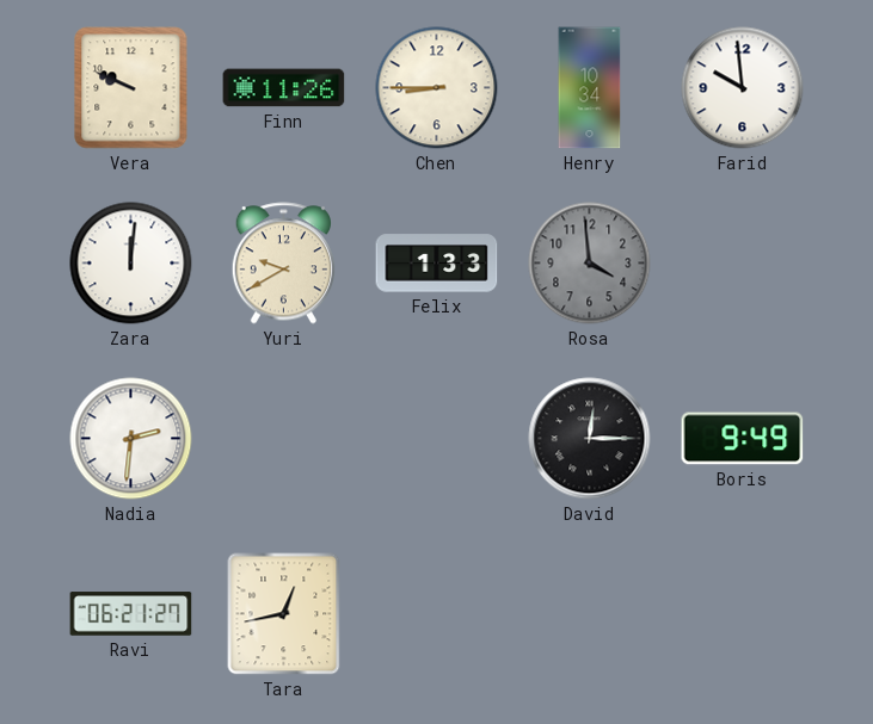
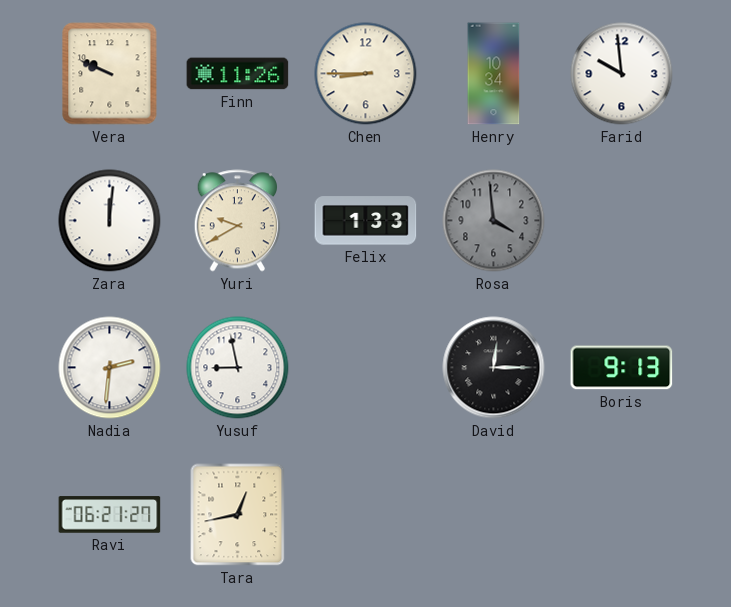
Yusuf: none -> 8:58
Boris: 9:49 -> 9:13
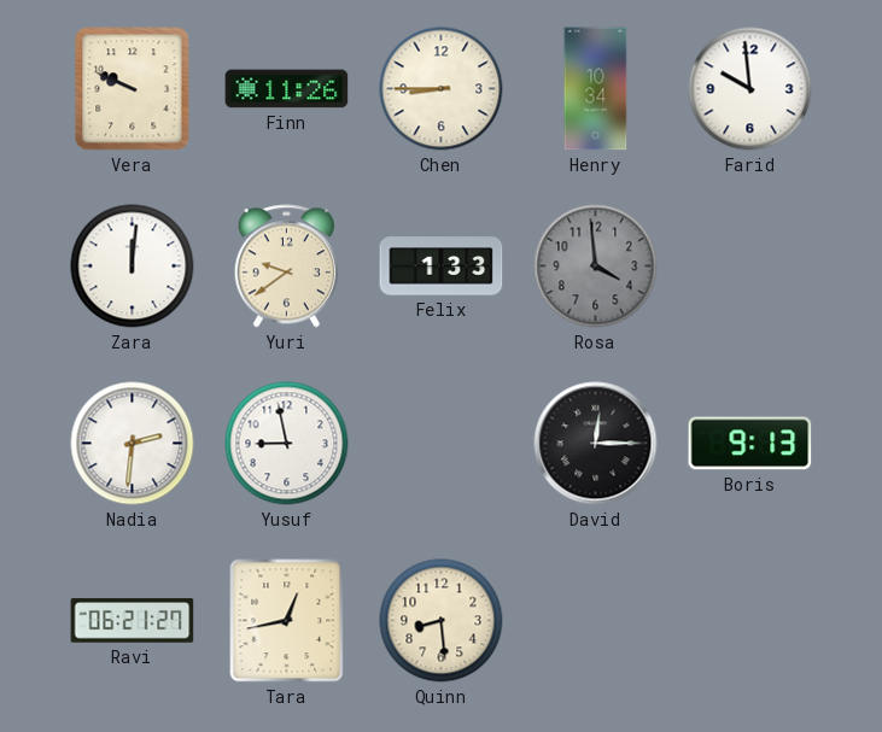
Yuri: 9:40 -> 9:39
Quinn: none -> 8:29
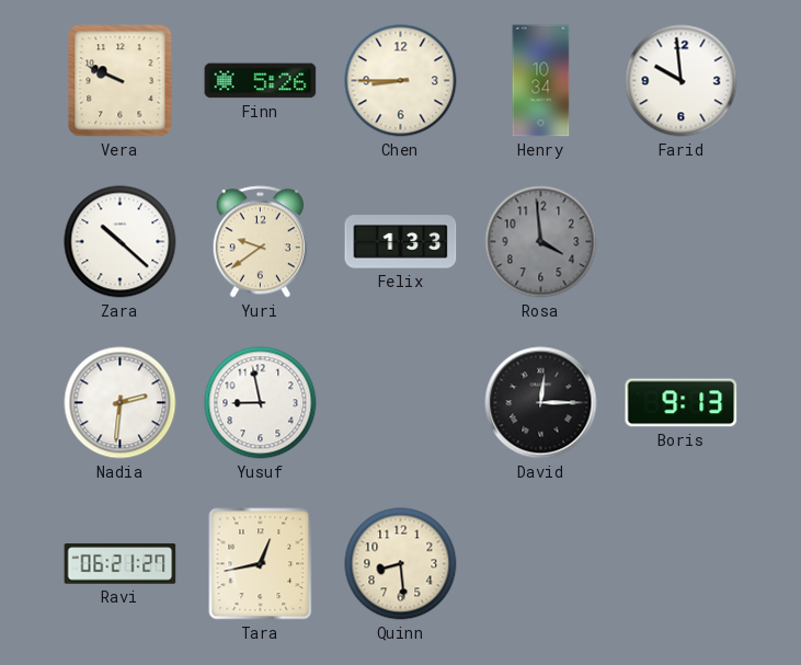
Finn: 11:26 -> 5:26
Zara: 12:01 -> 10:22
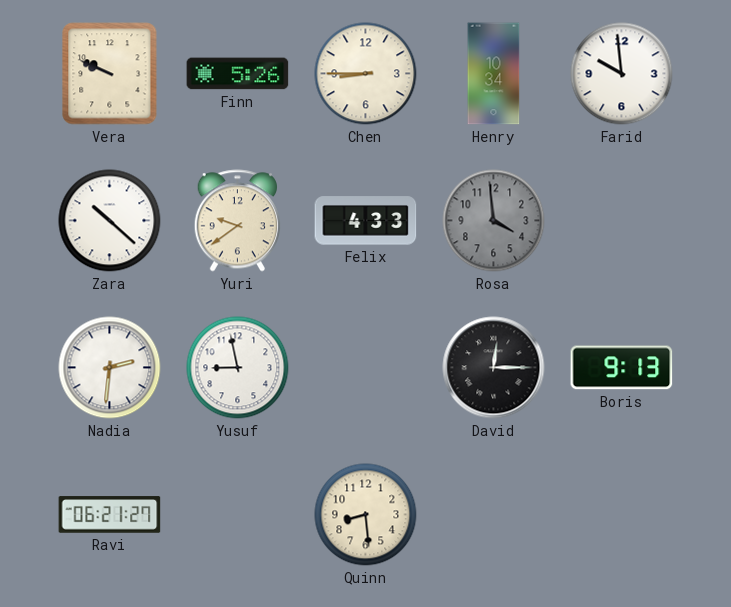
Felix: 1:33 -> 4:33
Tara: 12:43 -> none
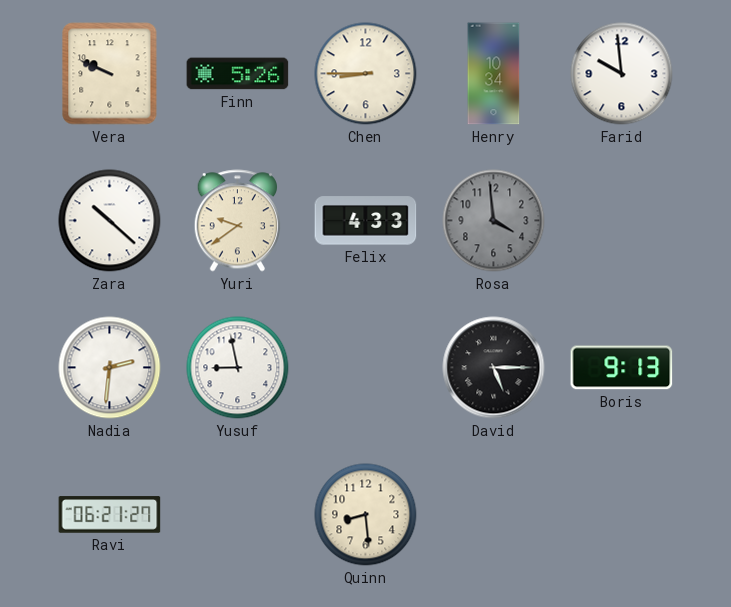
David: 12:15 -> 5:15
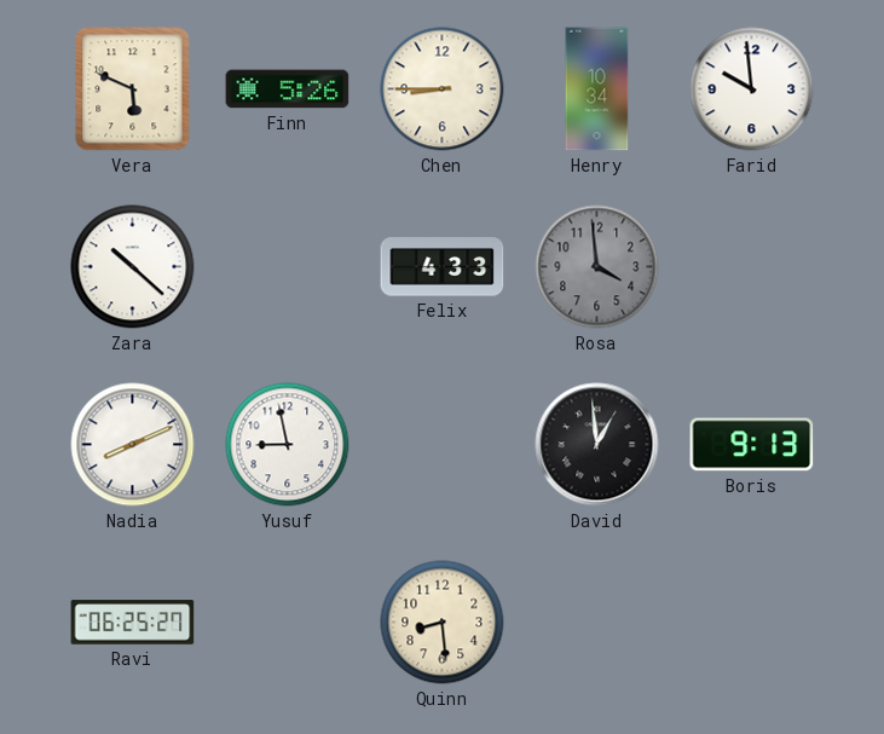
Vera: 9:49 -> 5:49
Yuri: 9:39 -> none
Nadia: 2:31 -> 8:11
David: 5:15 -> 12:59
Ravi: 06:21 -> 06:25
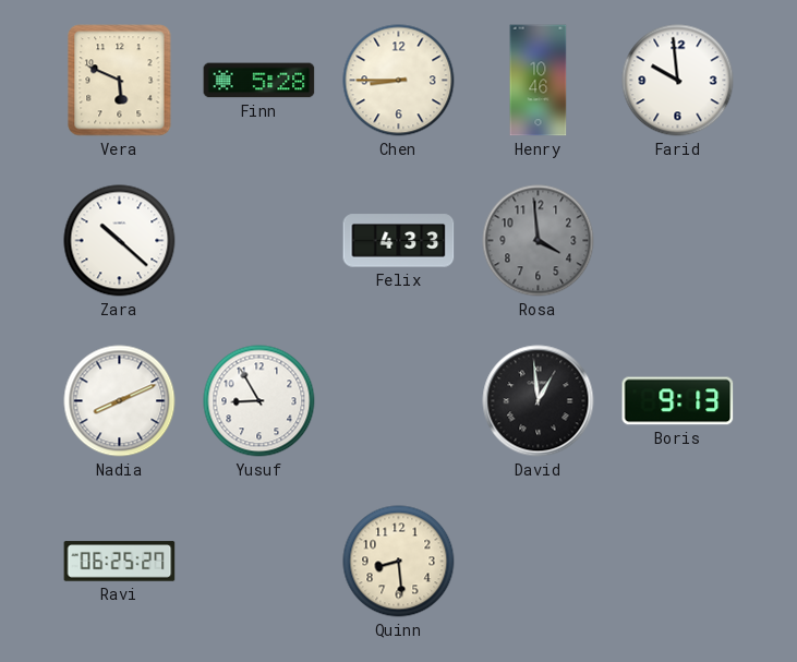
Finn: 5:26 -> 5:28
Henry: 10:34 -> 10:46
Yusuf: 8:58 -> 8:55
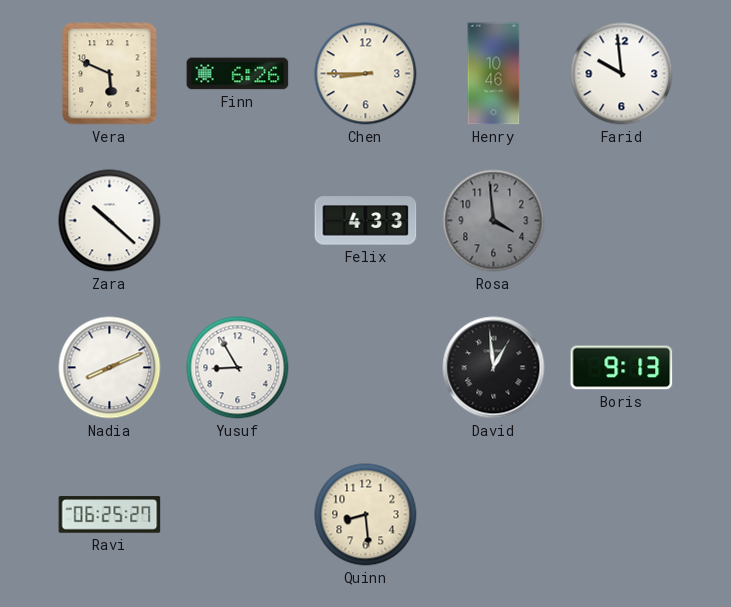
Finn: 5:28 -> 6:26
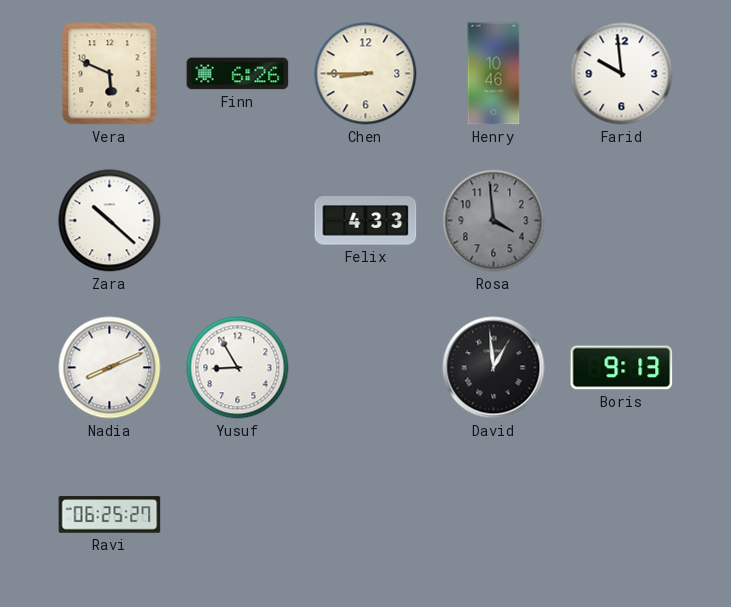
Quinn: 8:29 -> none
